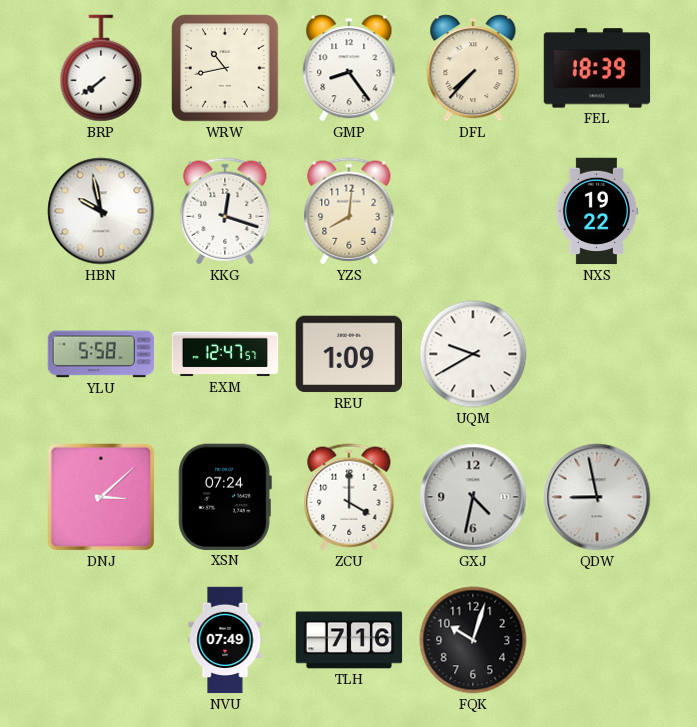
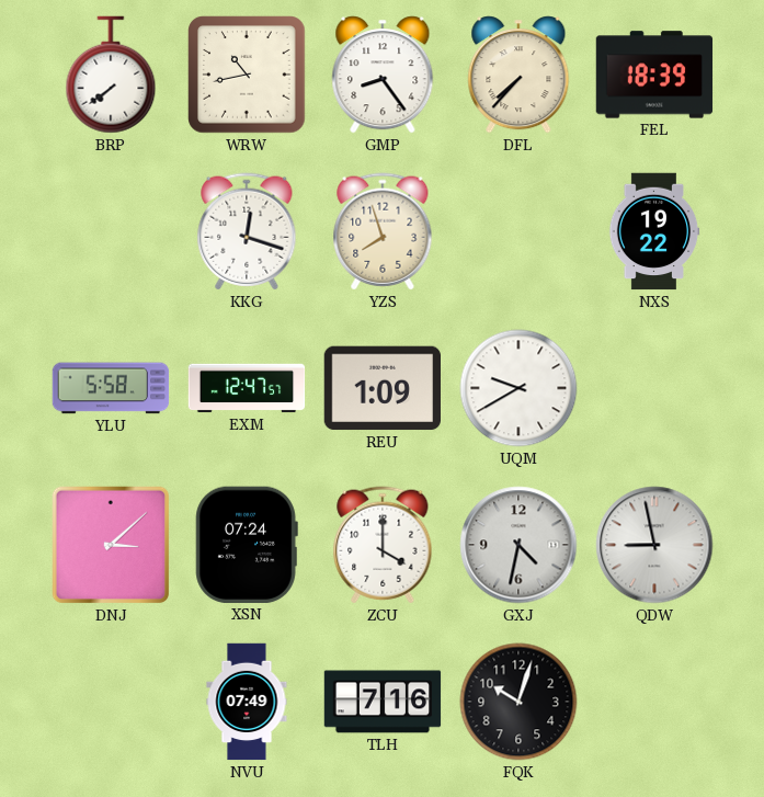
HBN: 9:58 -> none
YZS: 8:01 -> 7:57
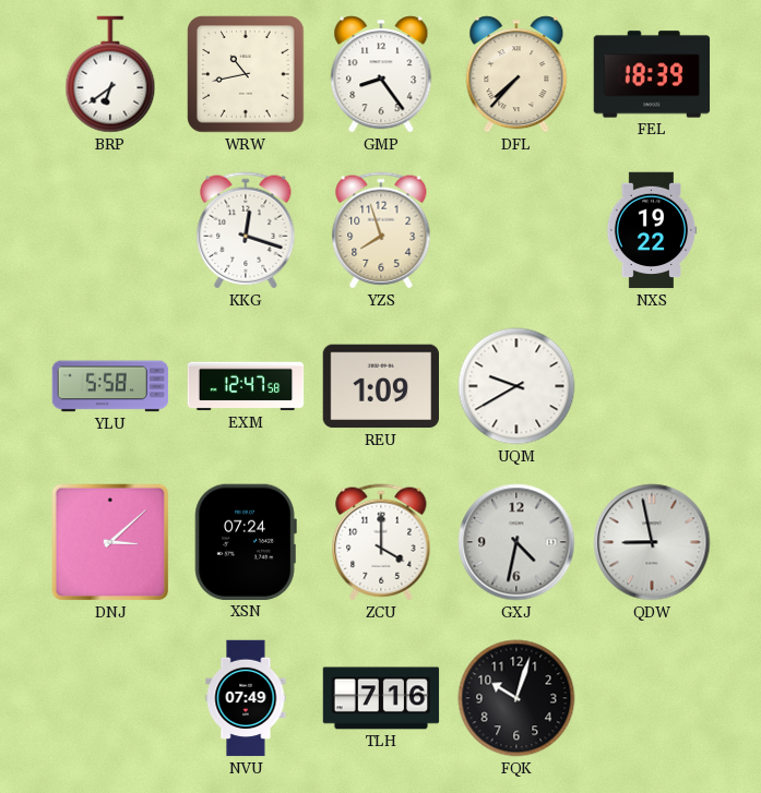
BRP: 7:39 -> 6:39
EXM: 12:47:57 -> 12:47:58
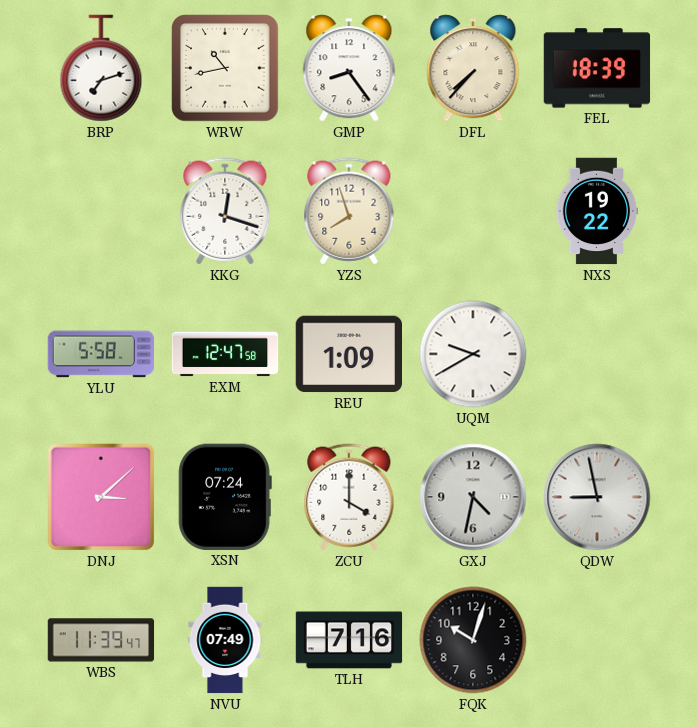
BRP: 6:39 -> 7:12
WBS: none -> 11:39
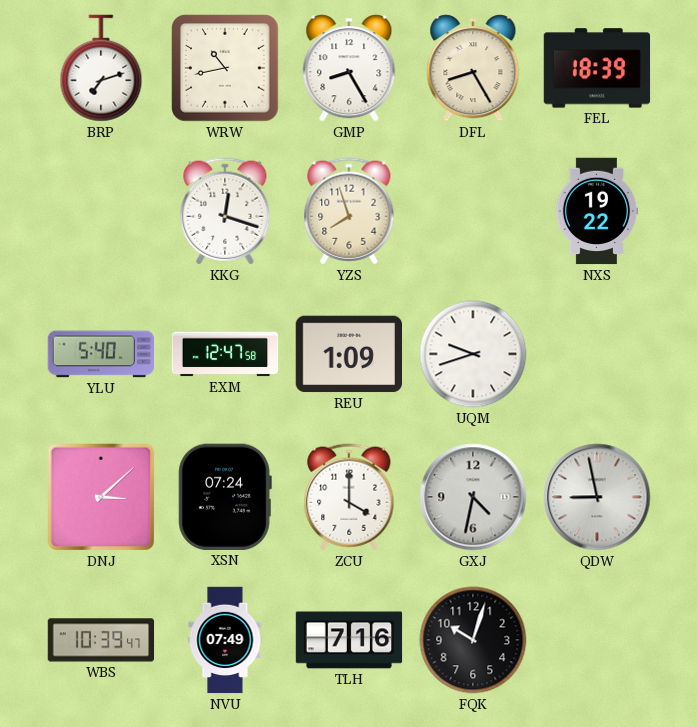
GMP: 8:24 -> 8:25
DFL: 7:37 -> 8:25
YLU: 5:58 -> 5:40
UQM: 9:40 -> 9:42
WBS: 11:39 -> 10:39
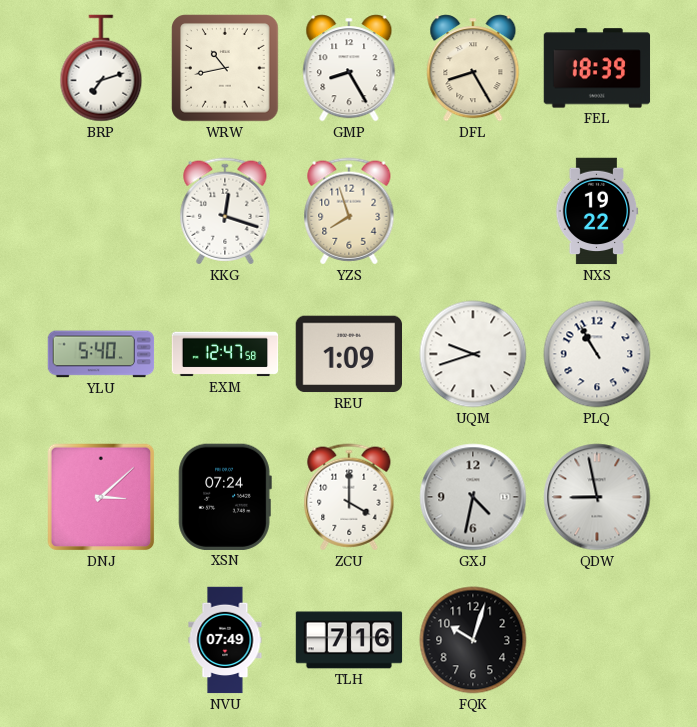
PLQ: none -> 10:55
WBS: 10:39 -> none
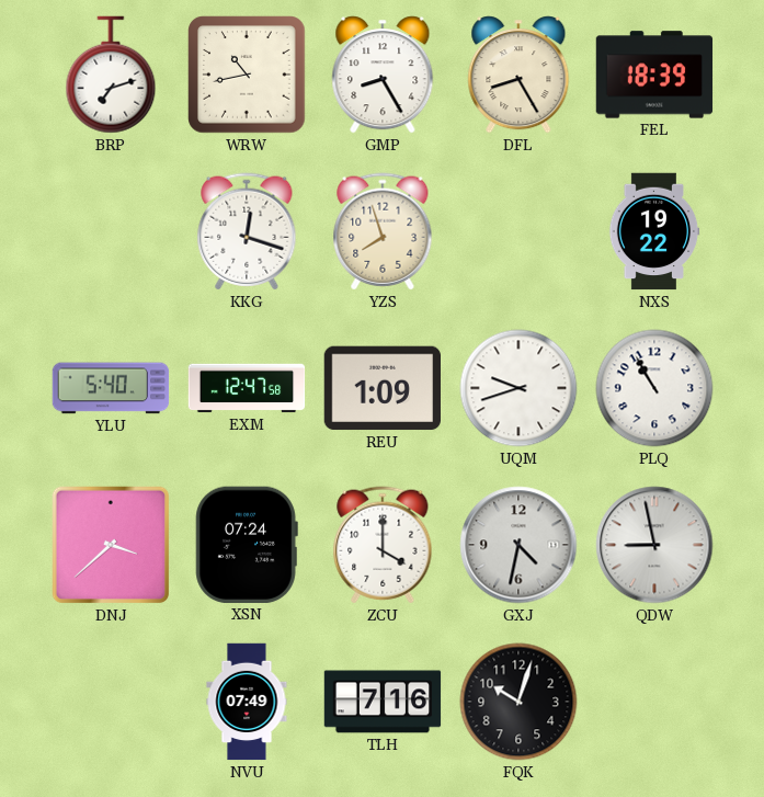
DNJ: 3:08 -> 3:38
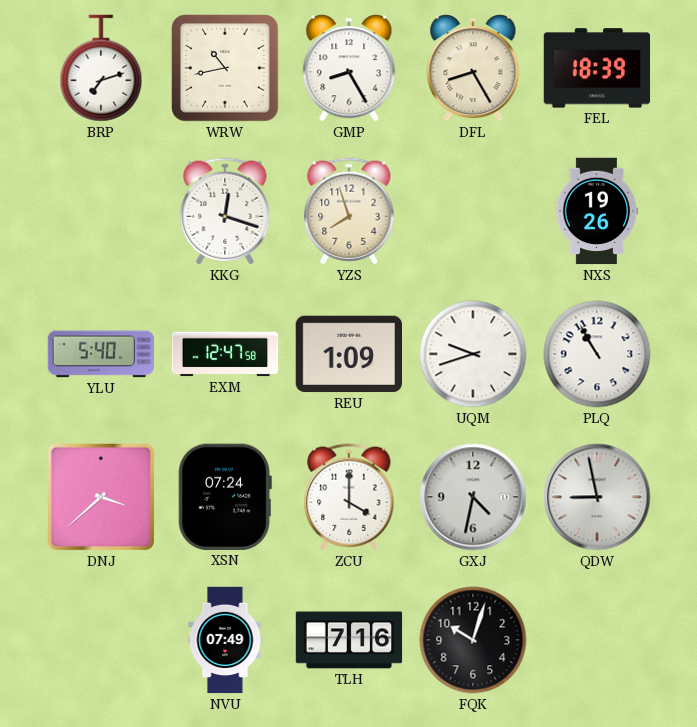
NXS: 19:22 -> 19:26
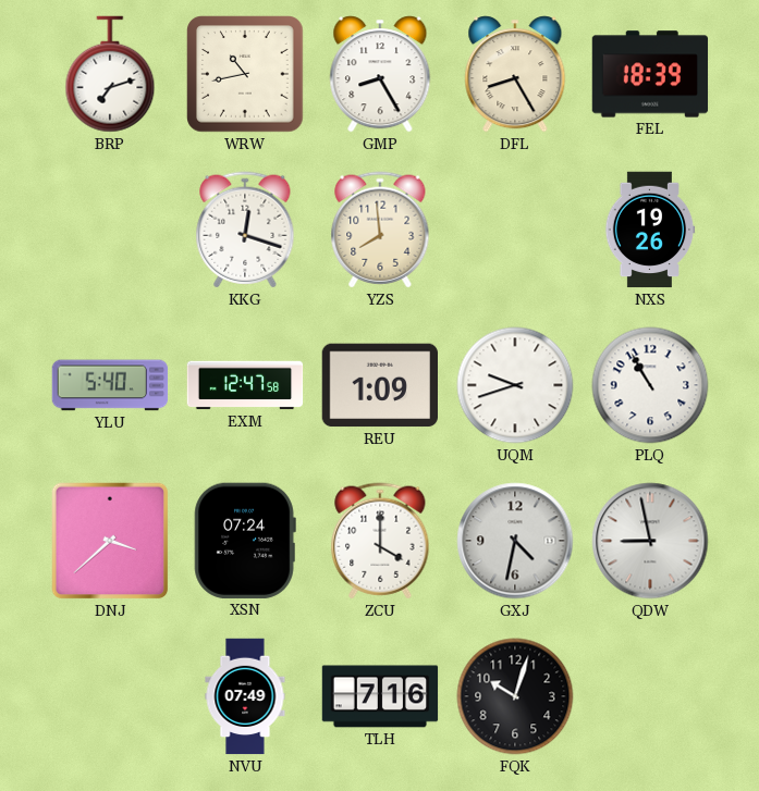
YZS: 7:57 -> 7:59
